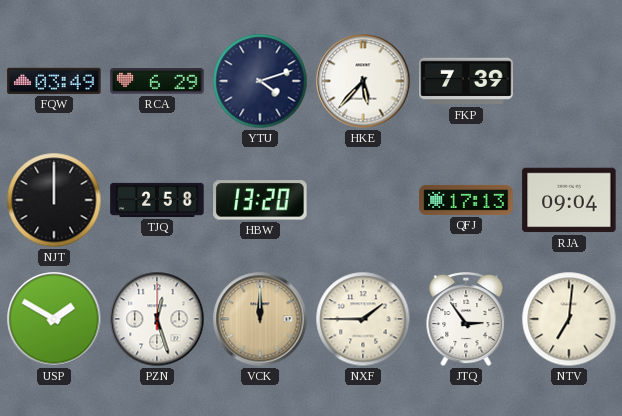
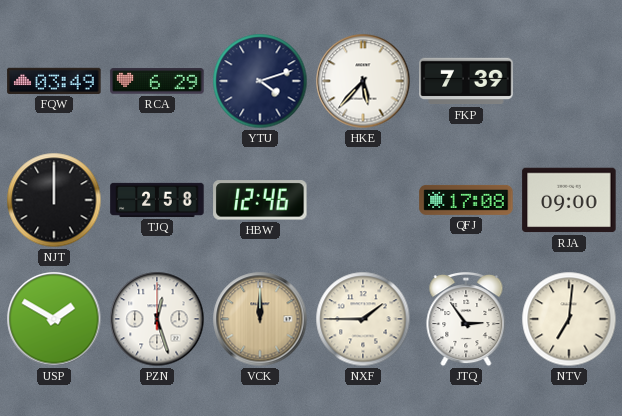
HBW: 13:20 -> 12:46
QFJ: 17:13 -> 17:08
RJA: 09:04 -> 09:00
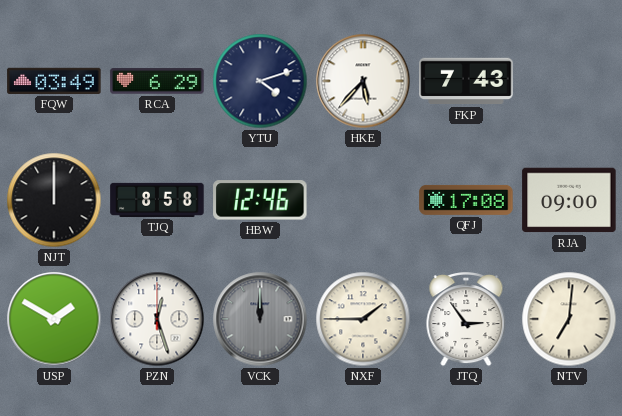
FKP: 7:39 -> 7:43
TJQ: 2:58 -> 8:58
VCK dial: champagne -> grey
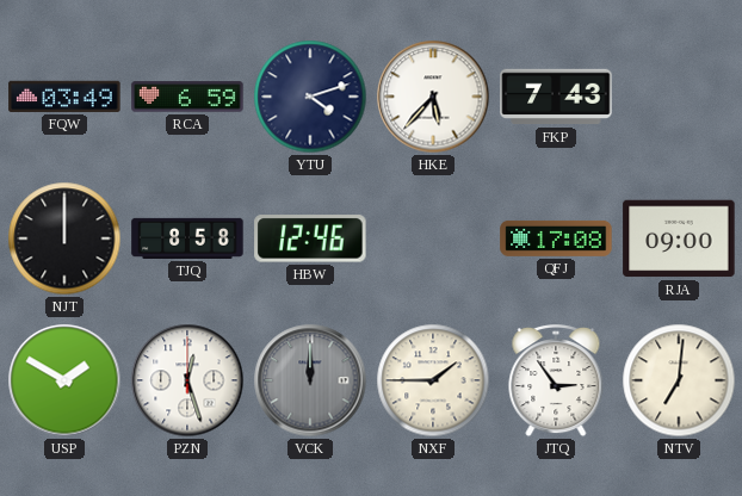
RCA: 6:29 -> 6:59
